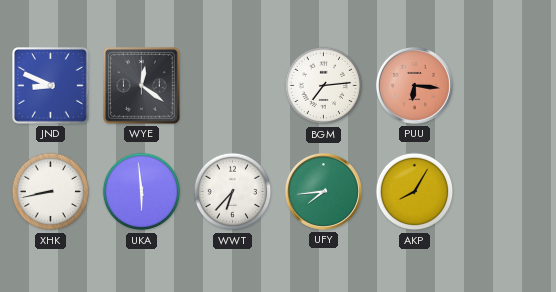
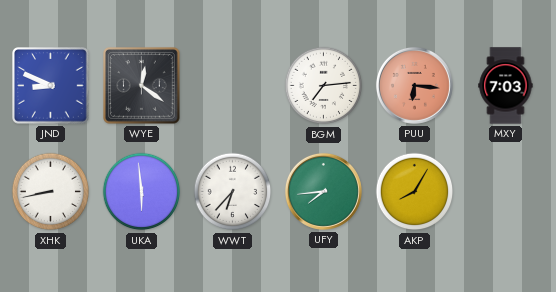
MXY: none -> 7:03
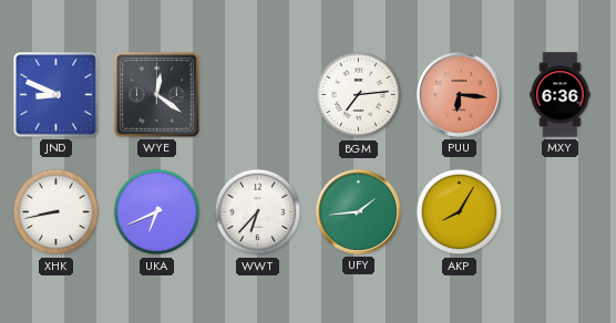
MXY: 7:03 -> 6:36
UKA: 5:59 -> 6:41
UFY: 7:44 -> 1:44
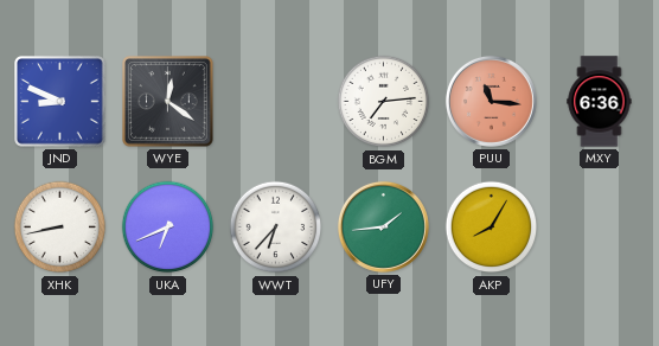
PUU: 6:16 -> 11:16
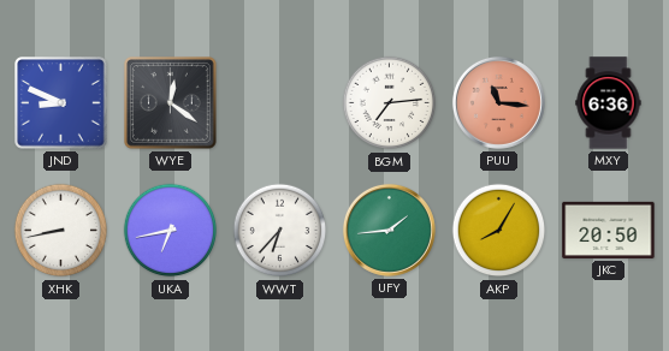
UKA: 6:41 -> 6:43
JKC: none -> 20:50
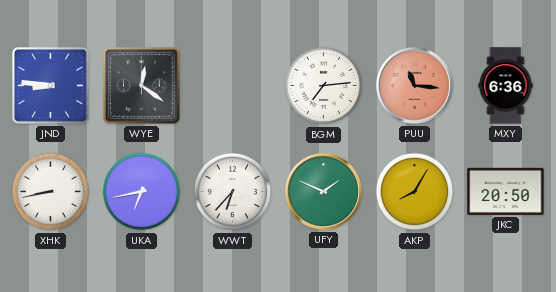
JND: 8:49 -> 8:46
UFY: 1:44 -> 1:49
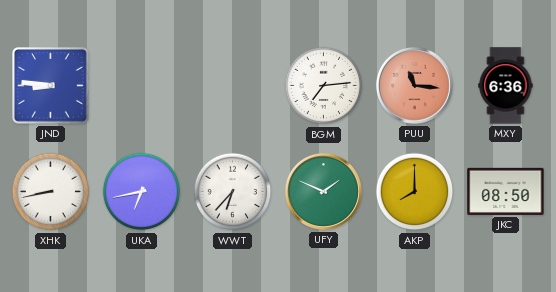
WYE: 12:21 -> none
AKP: 8:05 -> 8:00
JKC: 20:50 -> 08:50
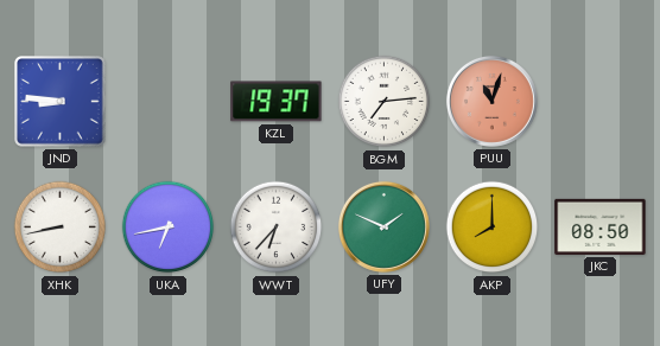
KZL: none -> 19:37
PUU: 11:16 -> 11:03
MXY: 6:36 -> none
